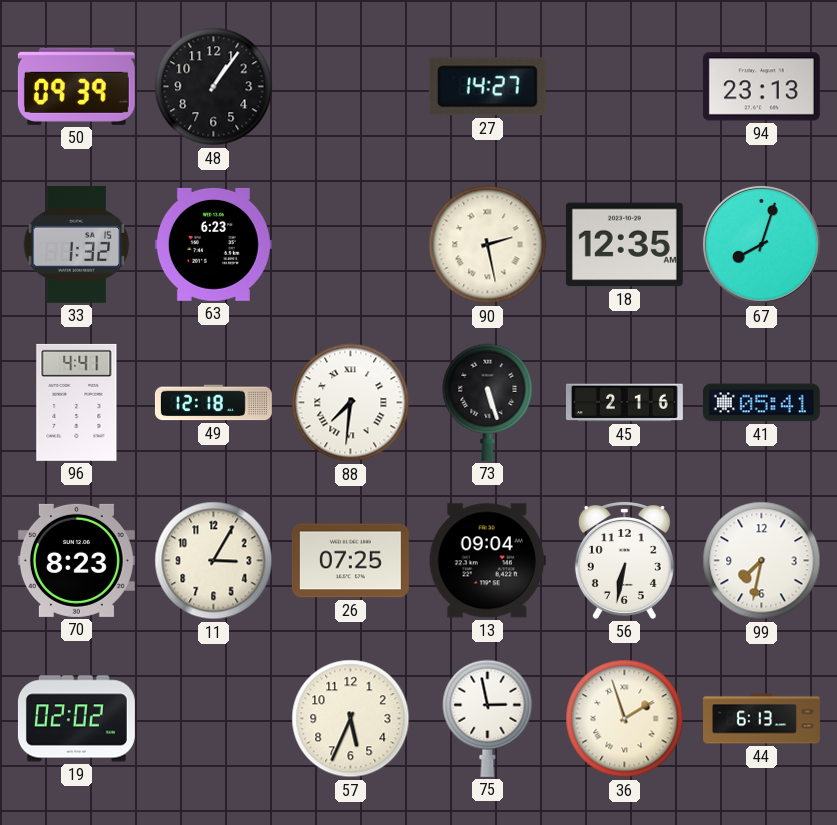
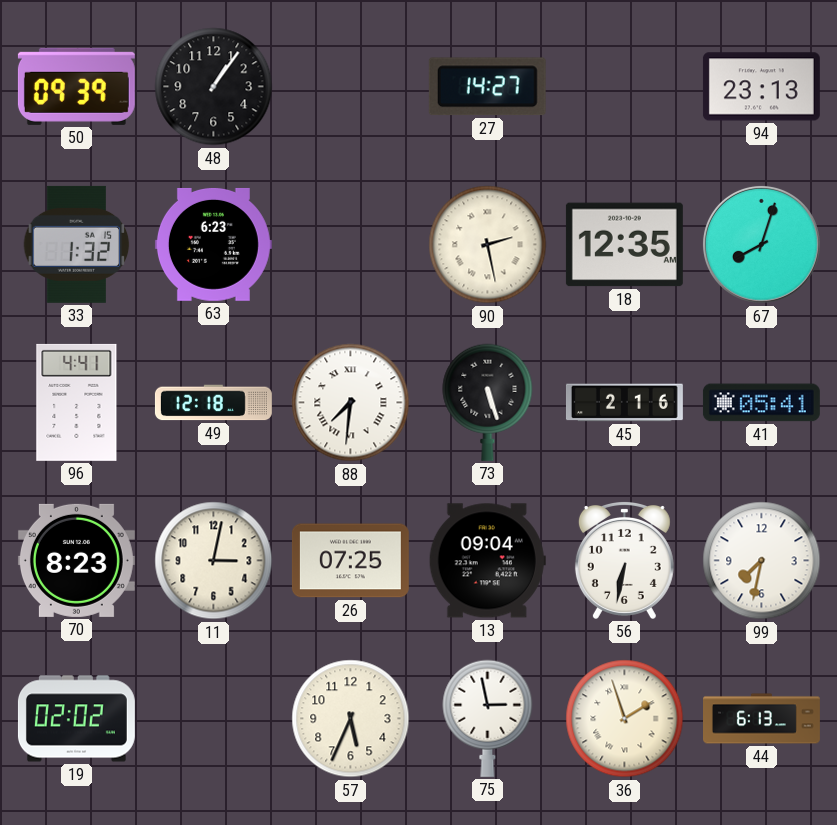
11: 3:05 -> 3:02
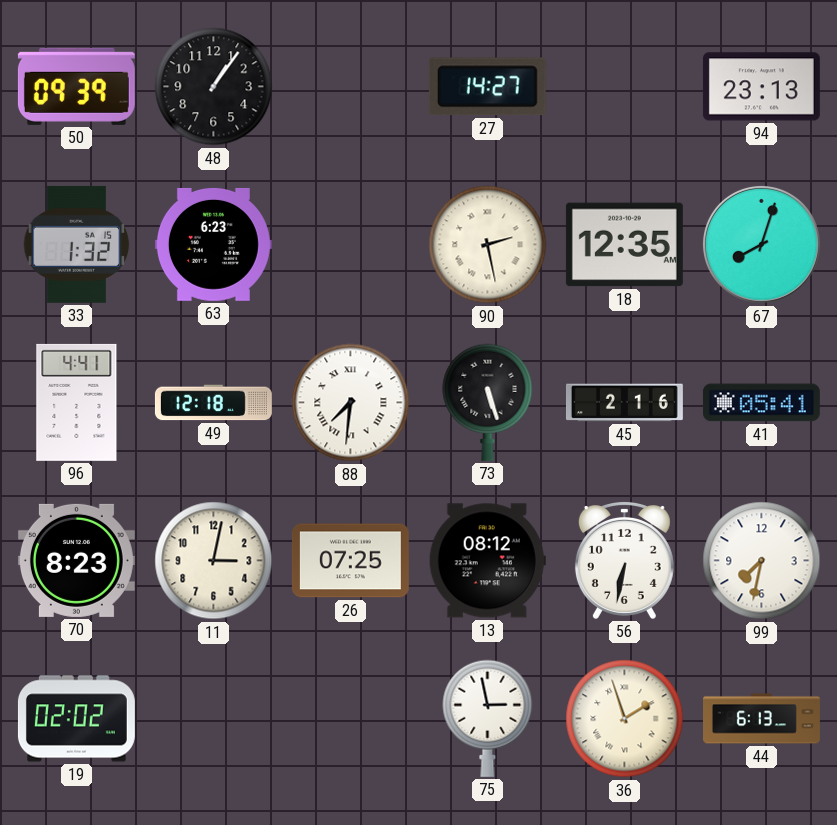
13: 09:04 -> 08:12
57: 5:34 -> none
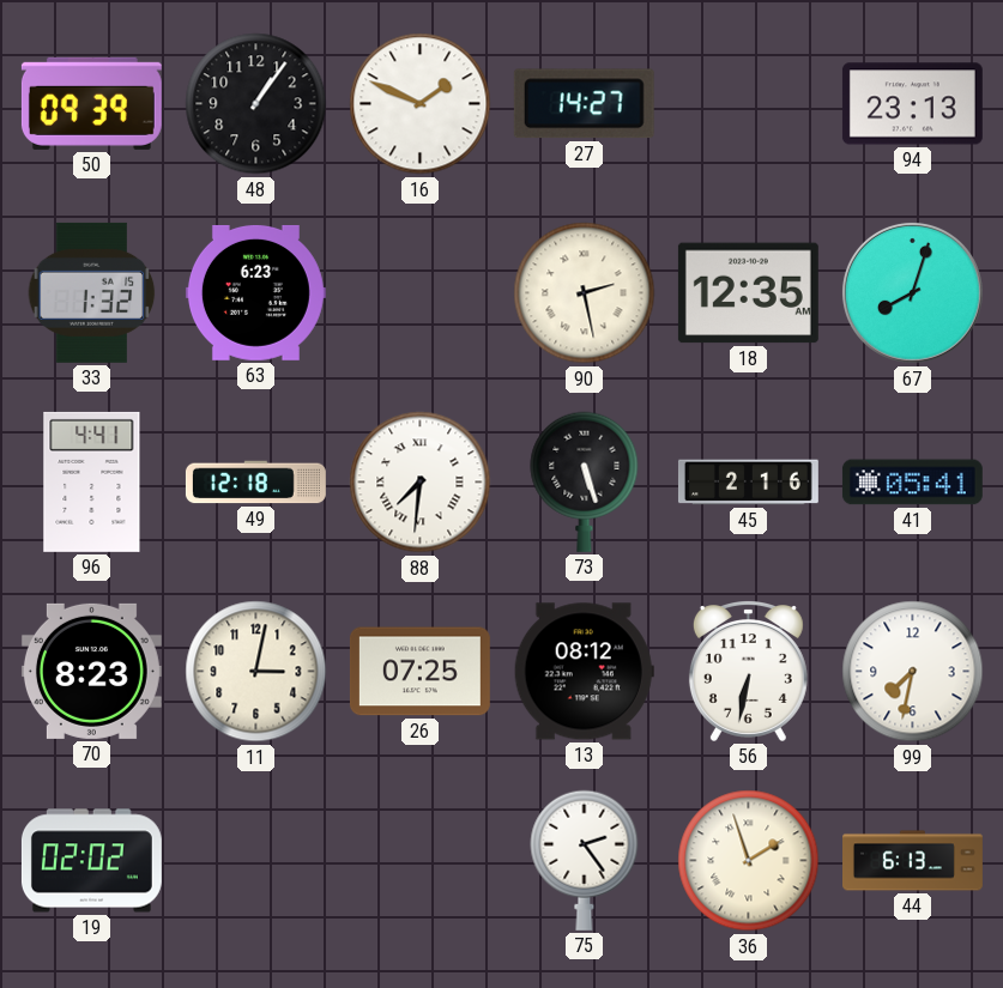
16: none -> 1:49
75: 2:58 -> 2:24
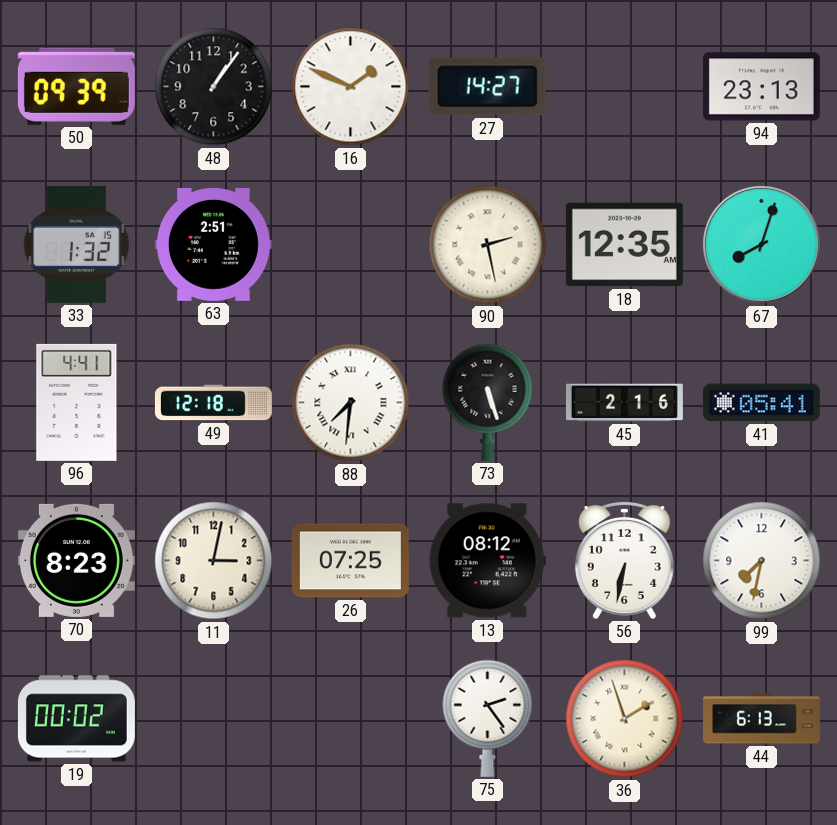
63: 6:23 -> 2:51
19: 02:02 -> 00:02
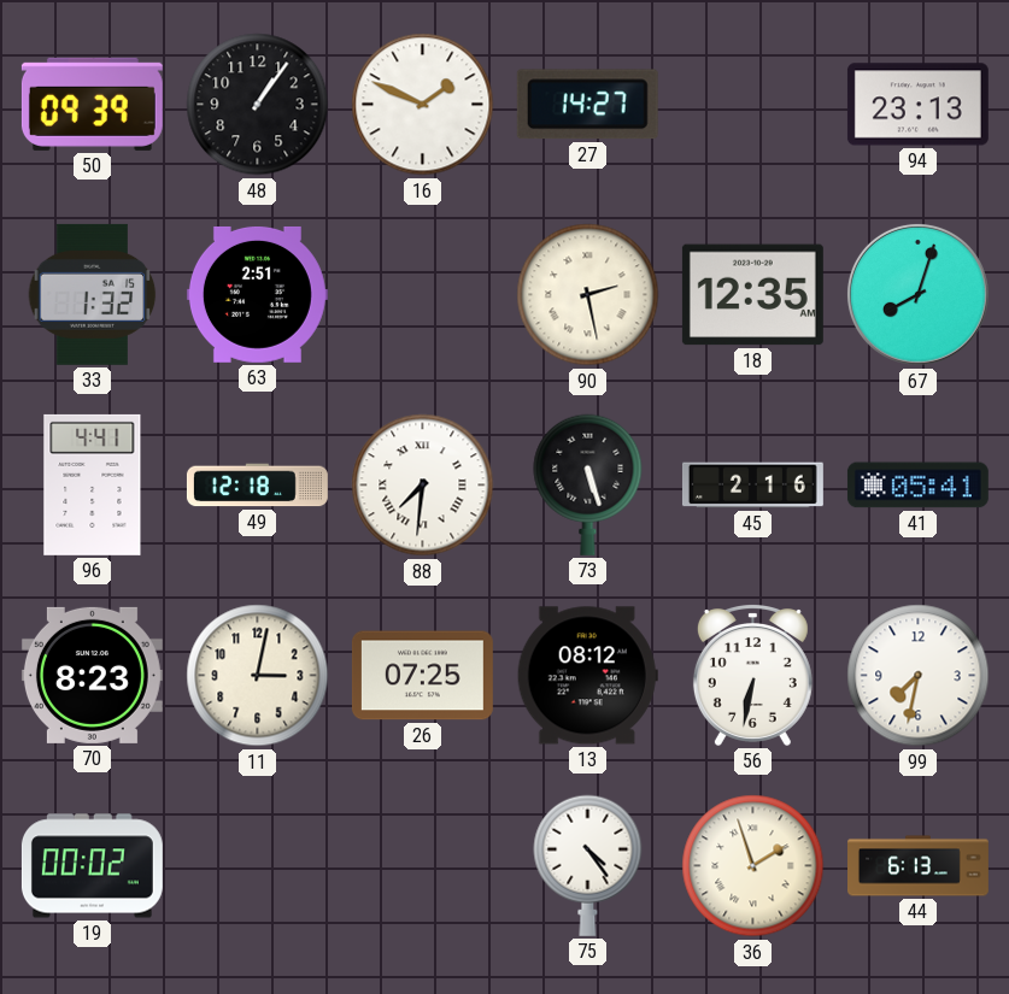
75: 2:24 -> 4:24
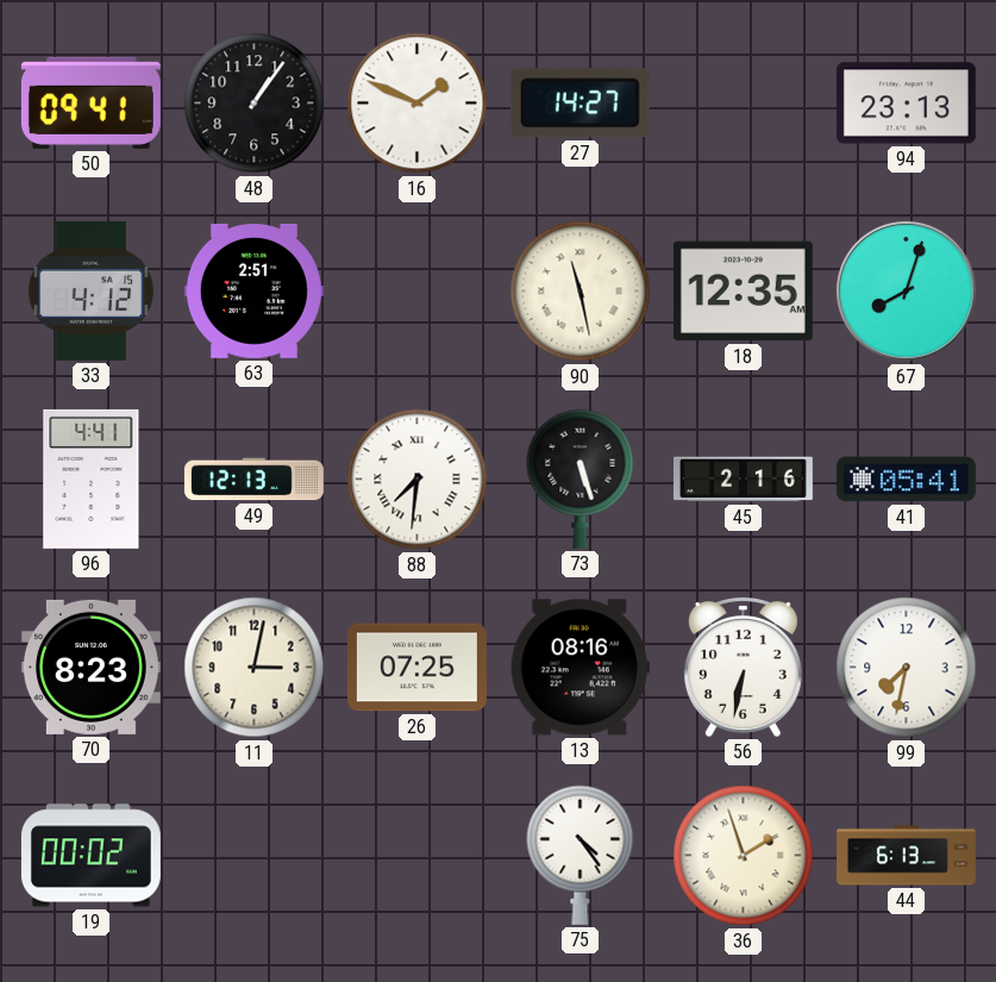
50: 09:39 -> 09:41
33: 1:32 -> 4:12
90: 2:28 -> 11:28
49: 12:18 -> 12:13
13: 08:12 -> 08:16
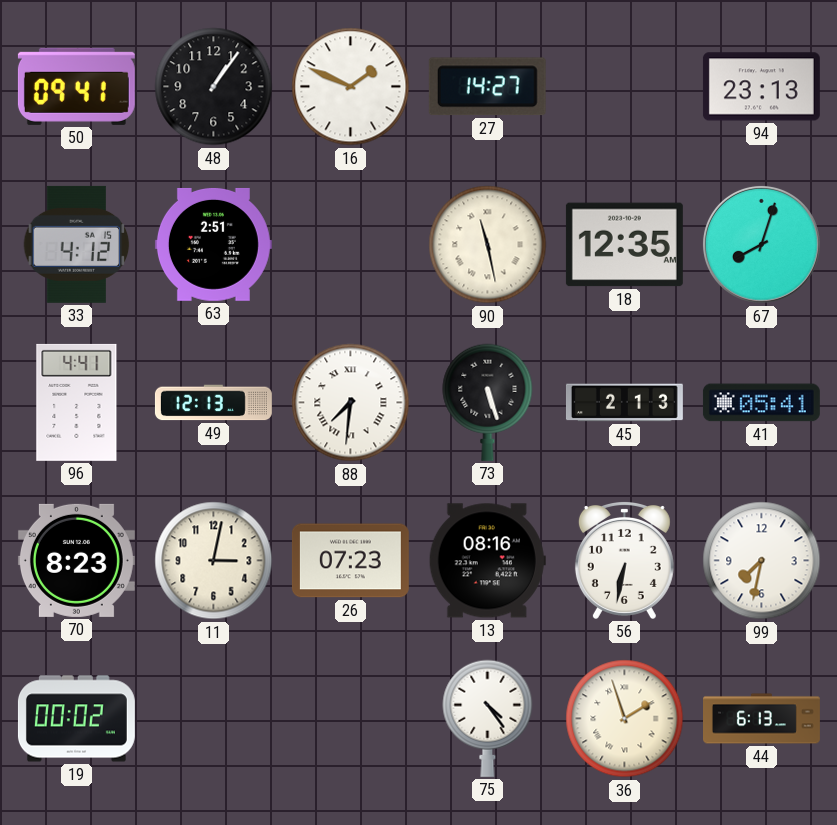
45: 2:16 -> 2:13
26: 07:25 -> 07:23
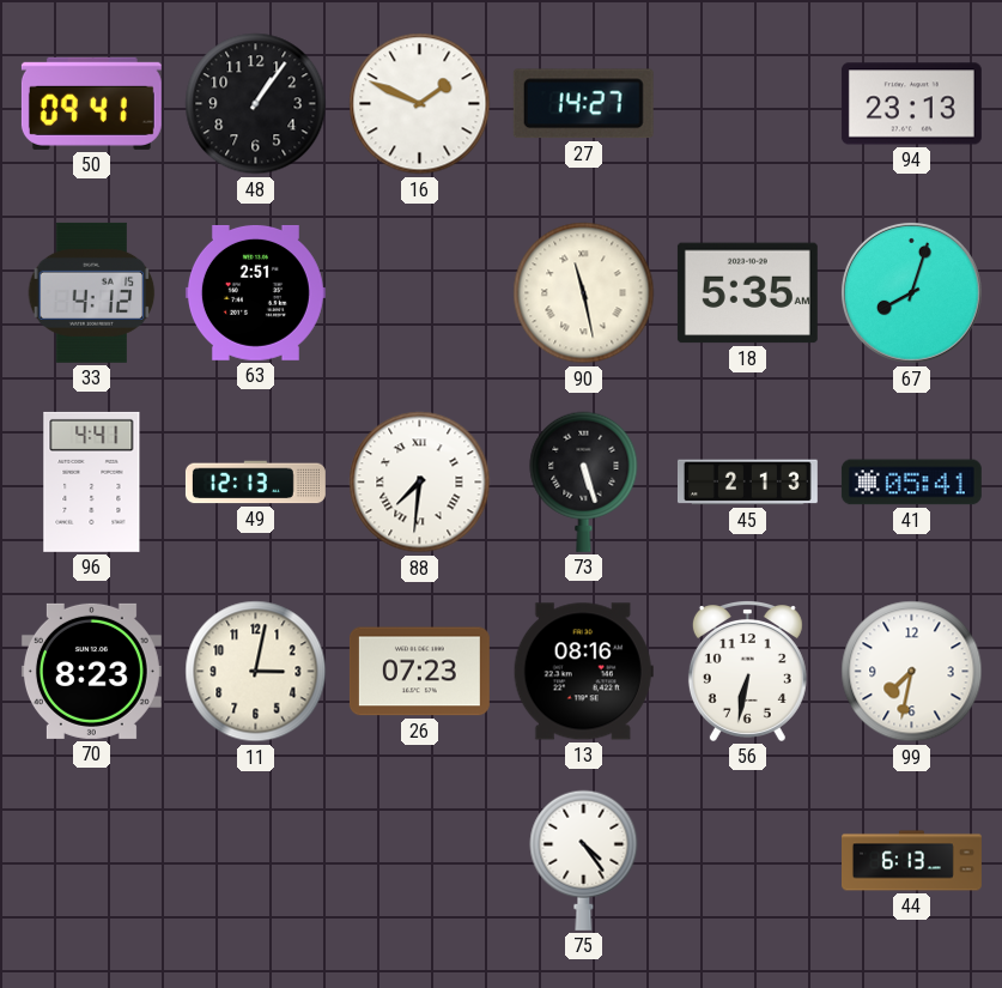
18: 12:35 -> 5:35
19: 00:02 -> none
36: 1:57 -> none
